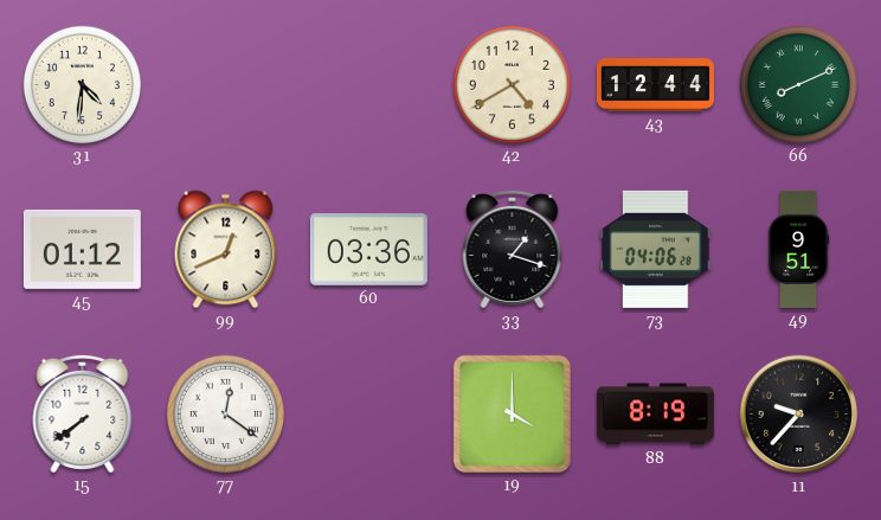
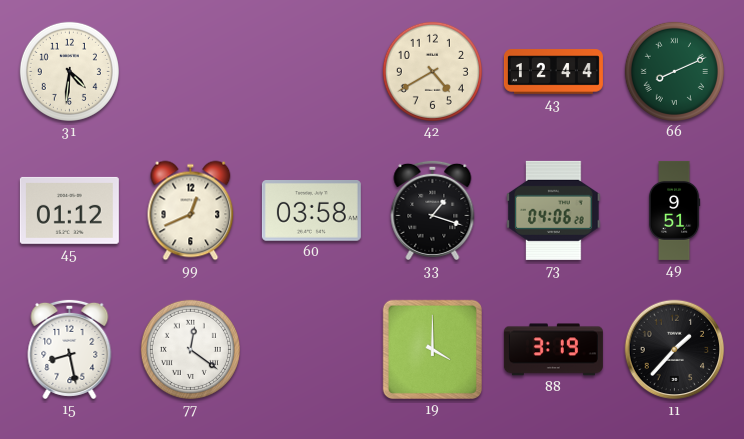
60: 03:36 -> 03:58
15: 7:39 -> 8:28
88: 8:19 -> 3:19
11: 9:37 -> 1:37
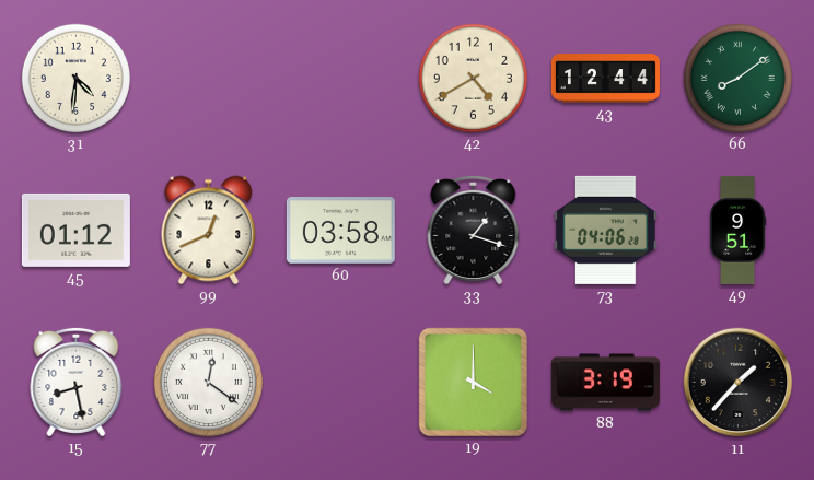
66: 8:11 -> 8:09
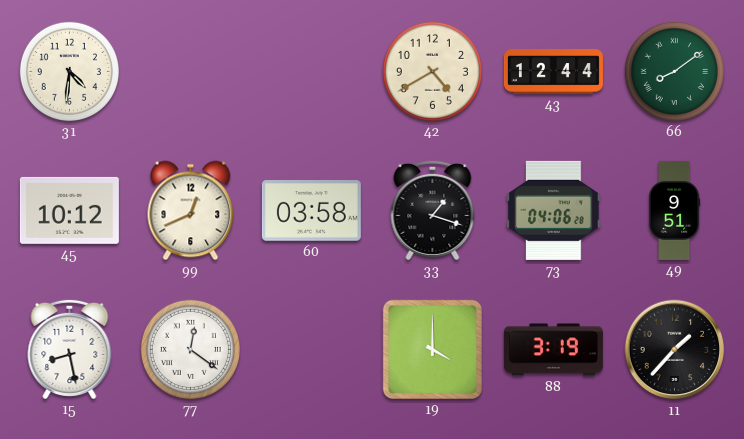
45: 01:12 -> 10:12
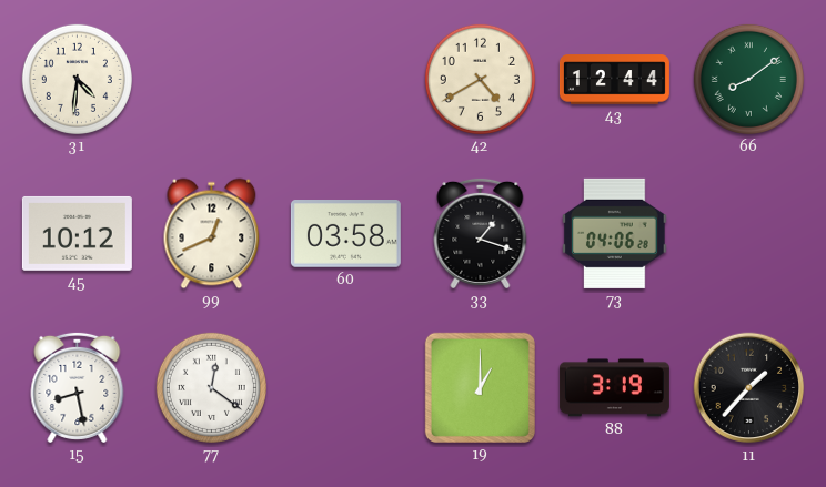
49: 9:51 -> none
19: 4:00 -> 1:00
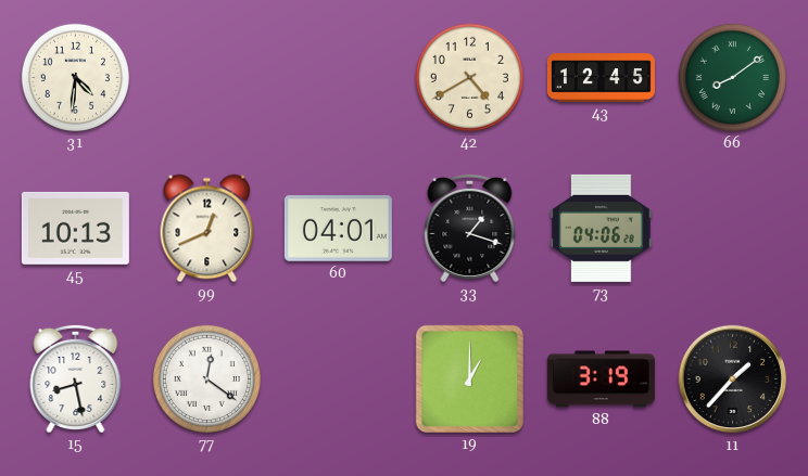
43: 12:44 -> 12:45
45: 10:12 -> 10:13
60: 03:58 -> 04:01
